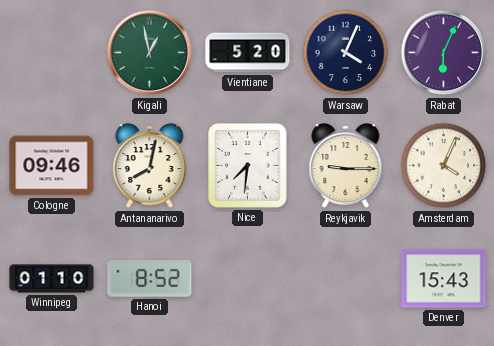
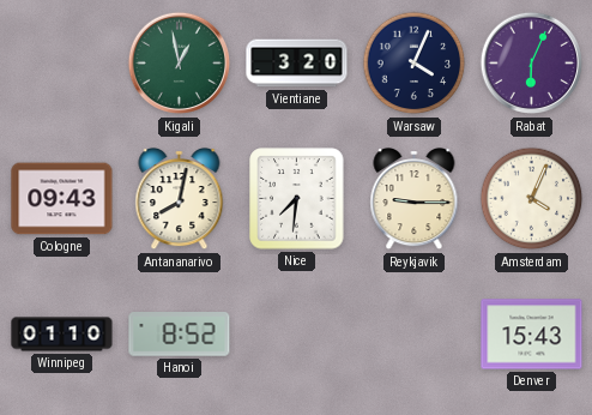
Vientiane: 5:20 -> 3:20
Cologne: 09:46 -> 09:43
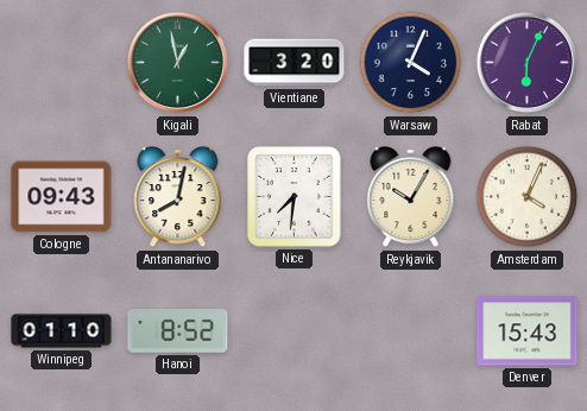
Reykjavik: 9:15 -> 10:05
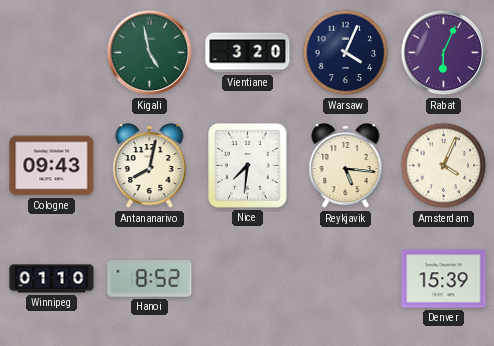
Kigali: 12:58 -> 4:58
Reykjavik: 10:05 -> 5:16
Denver: 15:43 -> 15:39
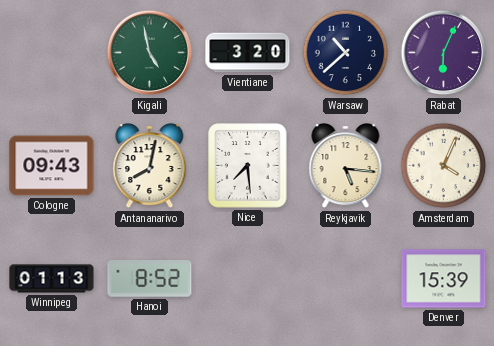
Warsaw: 4:04 -> 10:38
Nice: 7:31 -> 7:29
Winnipeg: 01:10 -> 01:13
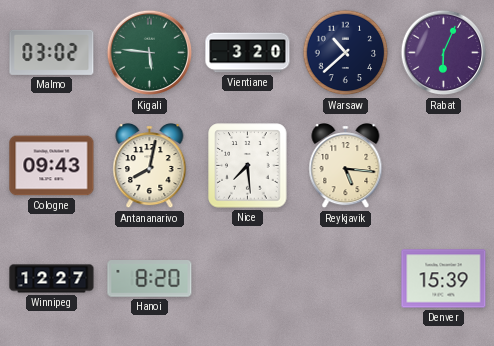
Malmo: none -> 03:02
Kigali: 4:58 -> 5:46
Amsterdam: 4:04 -> none
Winnipeg: 01:13 -> 12:27
Hanoi: 8:52 -> 8:20
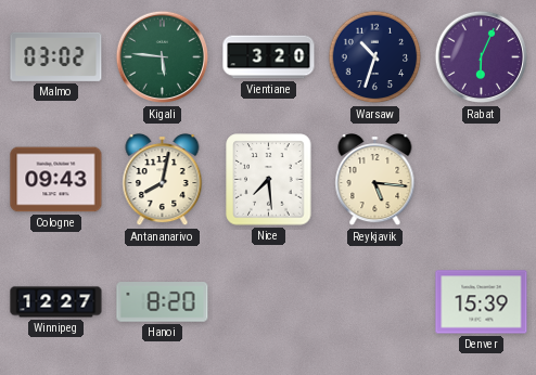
Warsaw: 10:38 -> 10:33
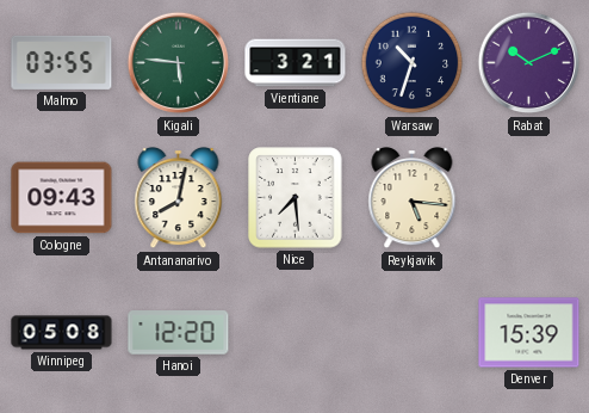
Malmo: 03:02 -> 03:55
Vientiane: 3:20 -> 3:21
Rabat: 6:04 -> 10:11
Winnipeg: 12:27 -> 05:08
Hanoi: 8:20 -> 12:20
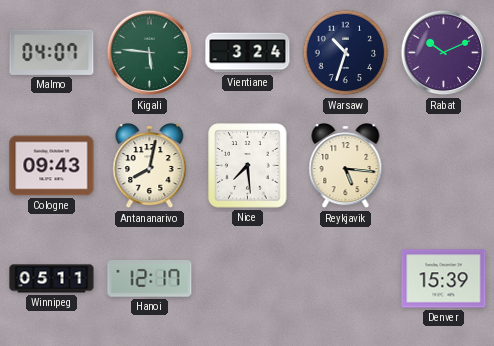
Malmo: 03:55 -> 04:07
Vientiane: 3:21 -> 3:24
Winnipeg: 05:08 -> 05:11
Hanoi: 12:20 -> 12:17
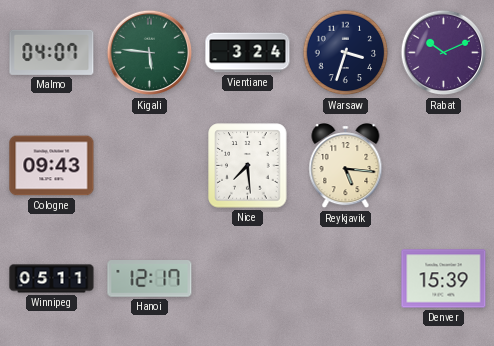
Warsaw: 10:33 -> 3:33
Antananarivo: 8:02 -> none
